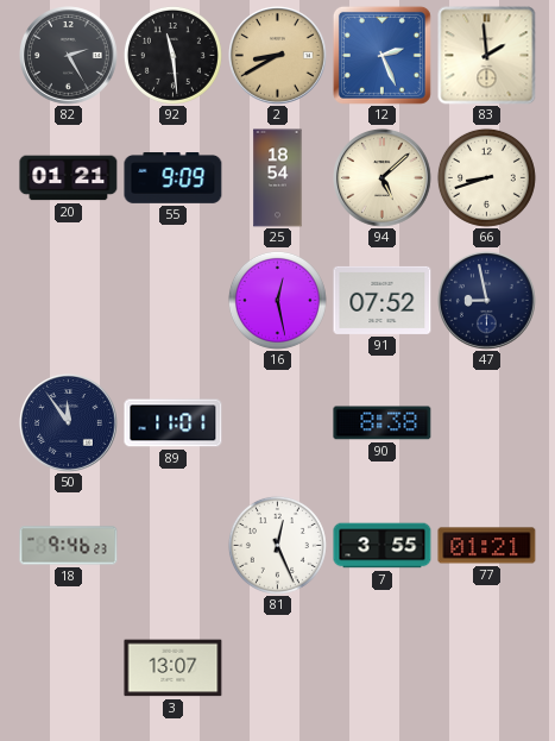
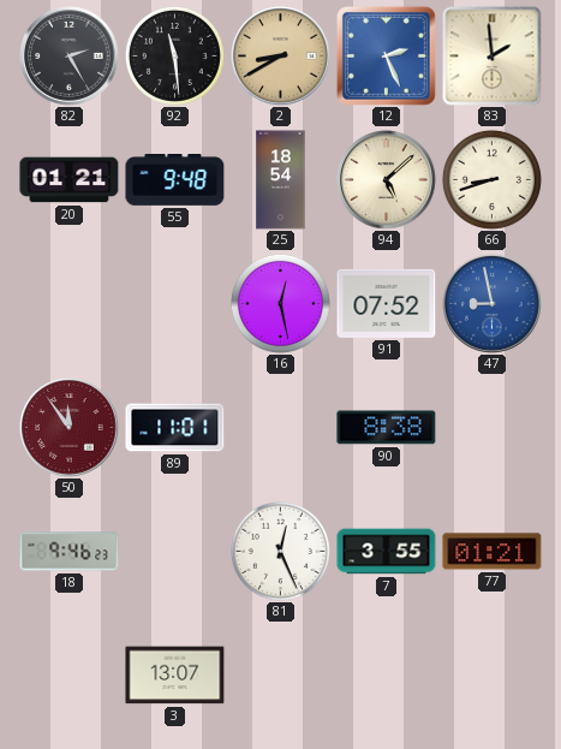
55: 9:09 -> 9:48
47 dial: navy -> blue
50 dial: navy -> burgundy
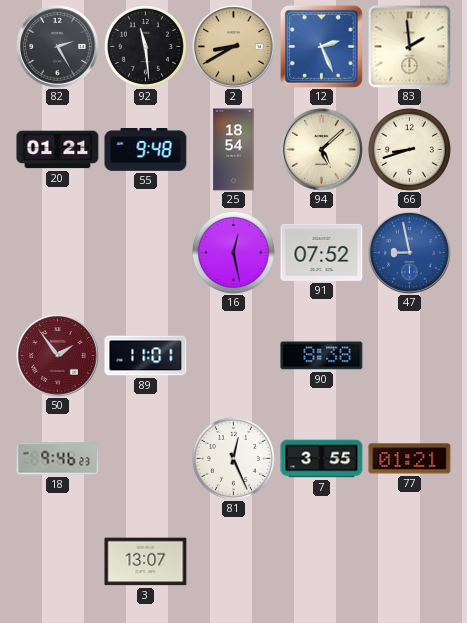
50: 11:54 -> 1:54
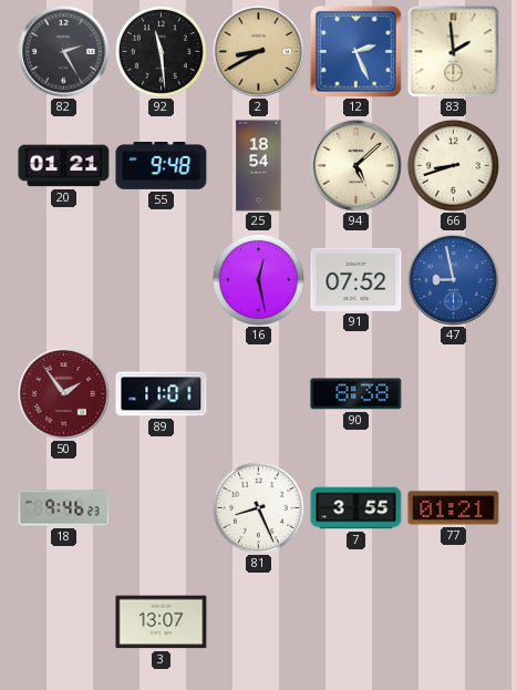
81: 12:26 -> 8:26
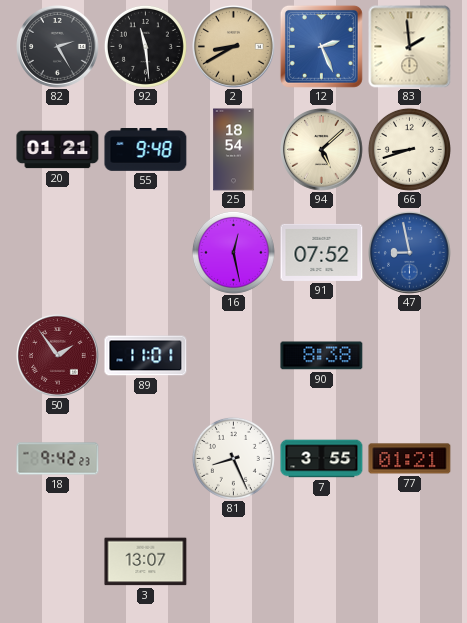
18: 9:46 -> 9:42
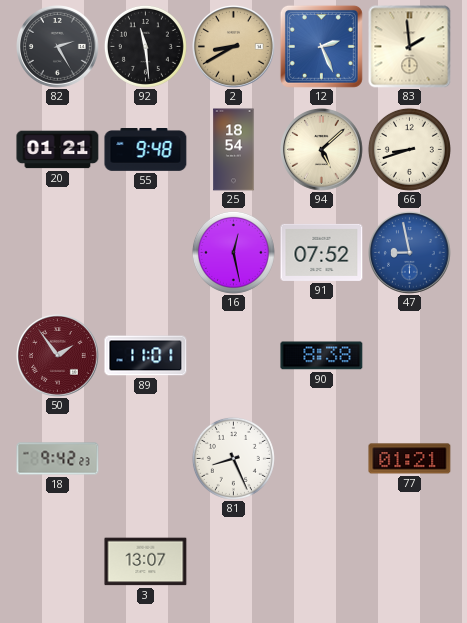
7: 3:55 -> none
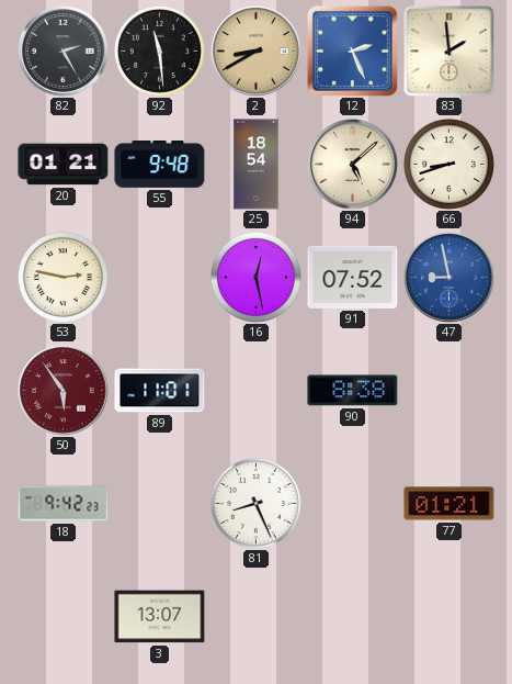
53: none -> 2:47
50: 1:54 -> 5:54
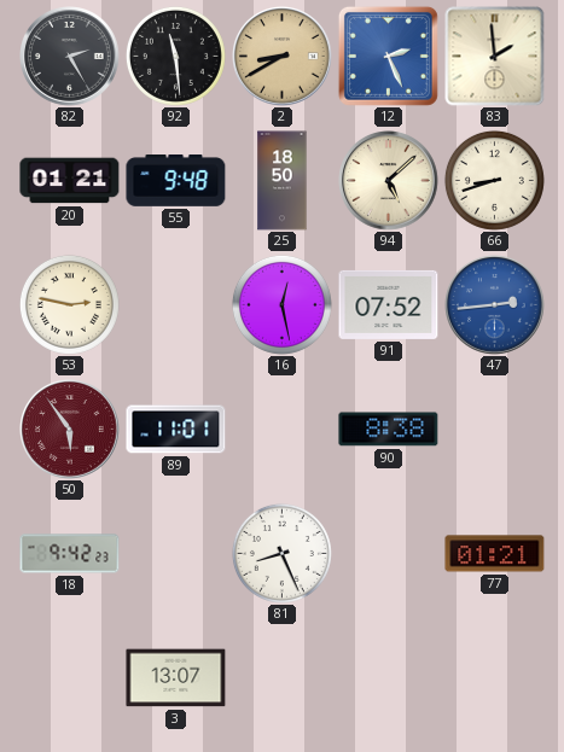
25: 18:54 -> 18:50
47: 8:58 -> 2:44
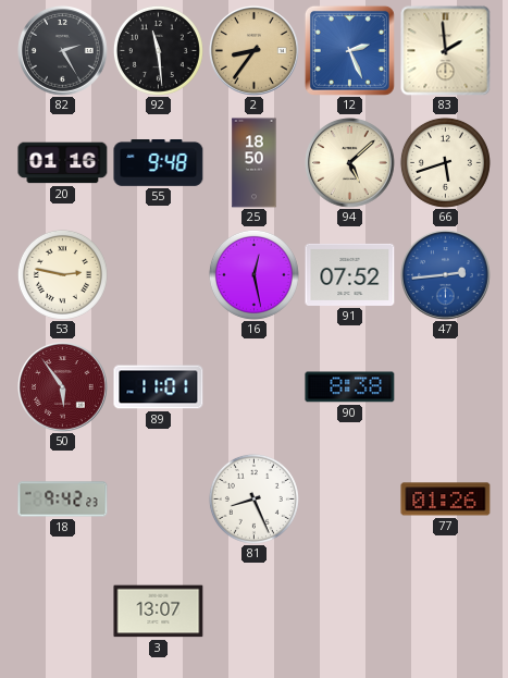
2: 8:40 -> 8:36
20: 01:21 -> 01:16
66: 8:42 -> 5:42
77: 01:21 -> 01:26
